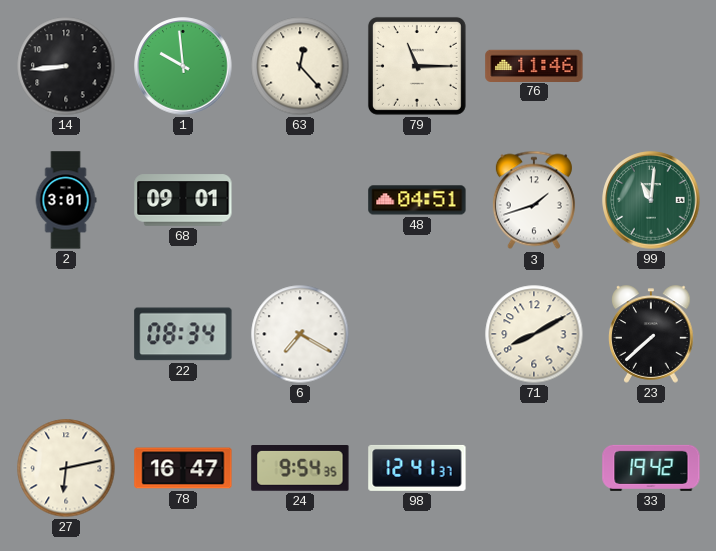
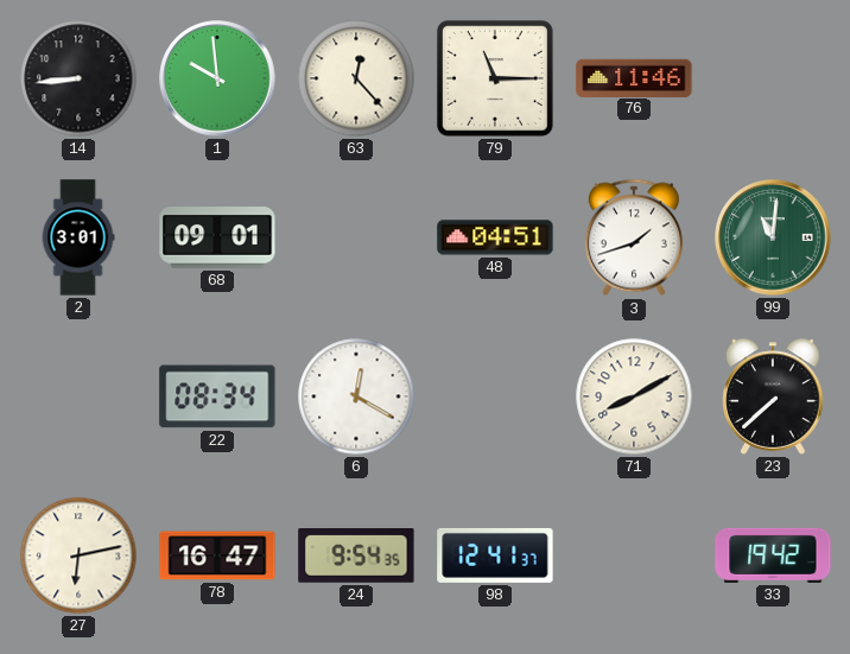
6: 7:20 -> 12:20
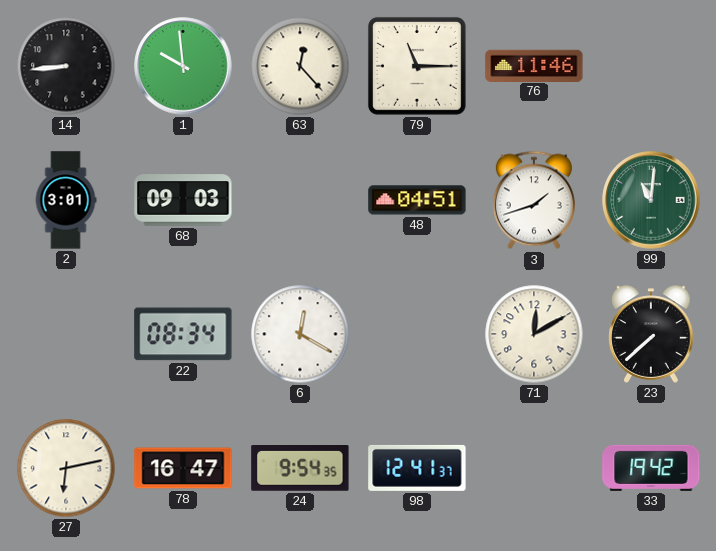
68: 09:01 -> 09:03
71: 8:10 -> 12:10
